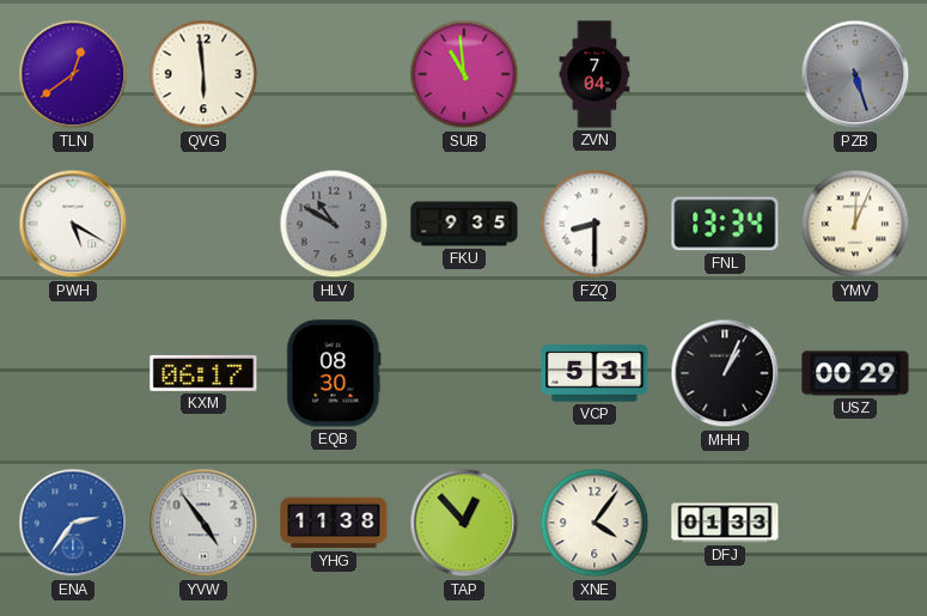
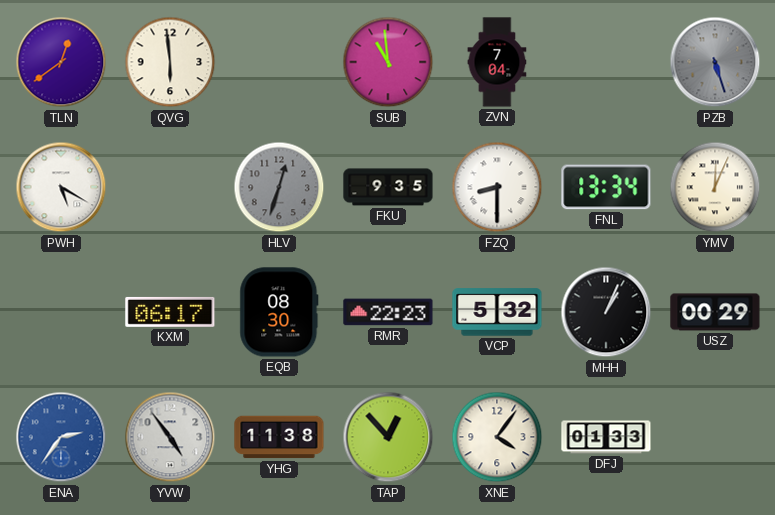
HLV: 10:50 -> 12:33
RMR: none -> 22:23
VCP: 5:31 -> 5:32
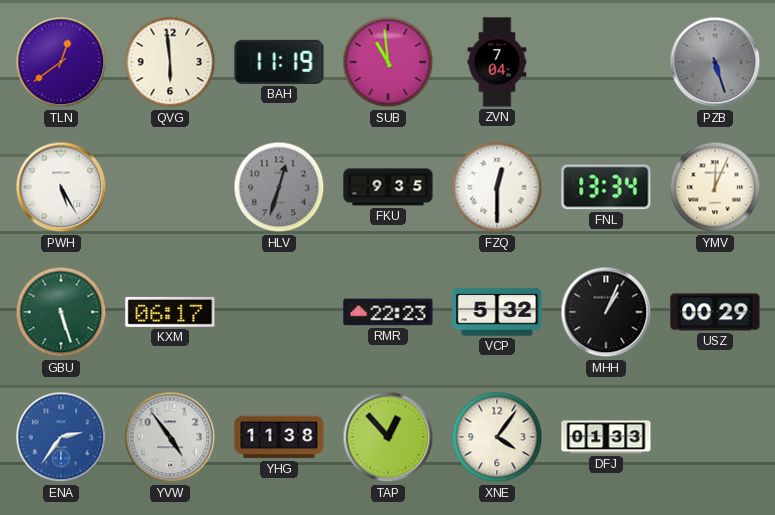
BAH: none -> 11:19
PWH: 5:20 -> 5:25
FZQ: 8:30 -> 12:30
GBU: none -> 5:27
EQB: 08:30 -> none
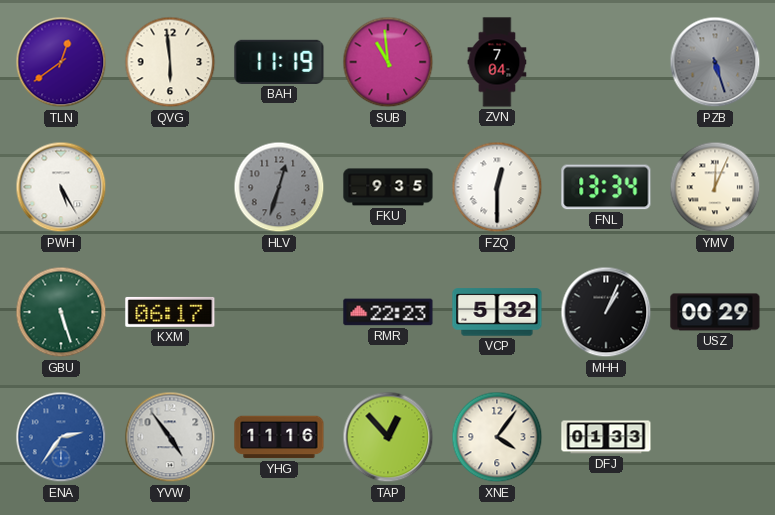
YHG: 11:38 -> 11:16
